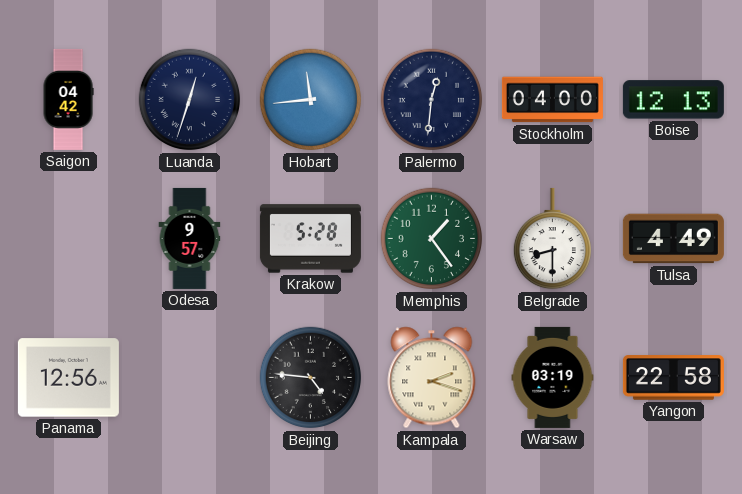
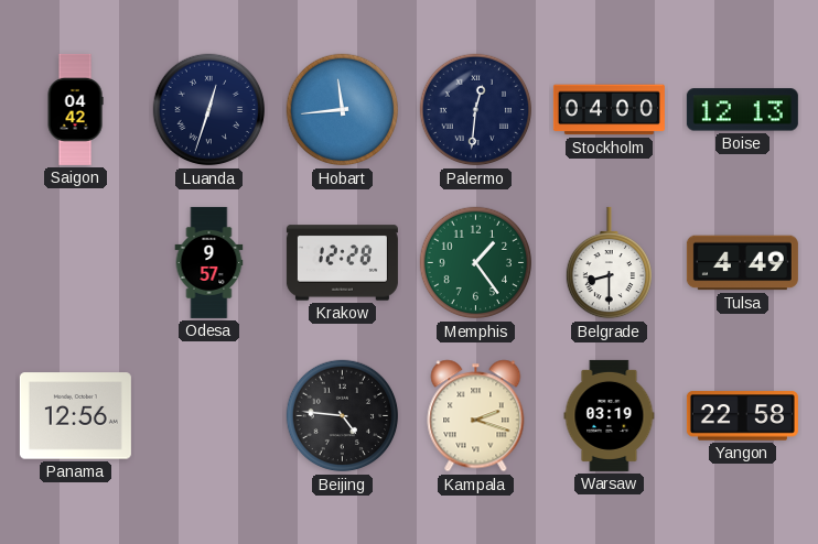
Krakow: 5:28 -> 12:28
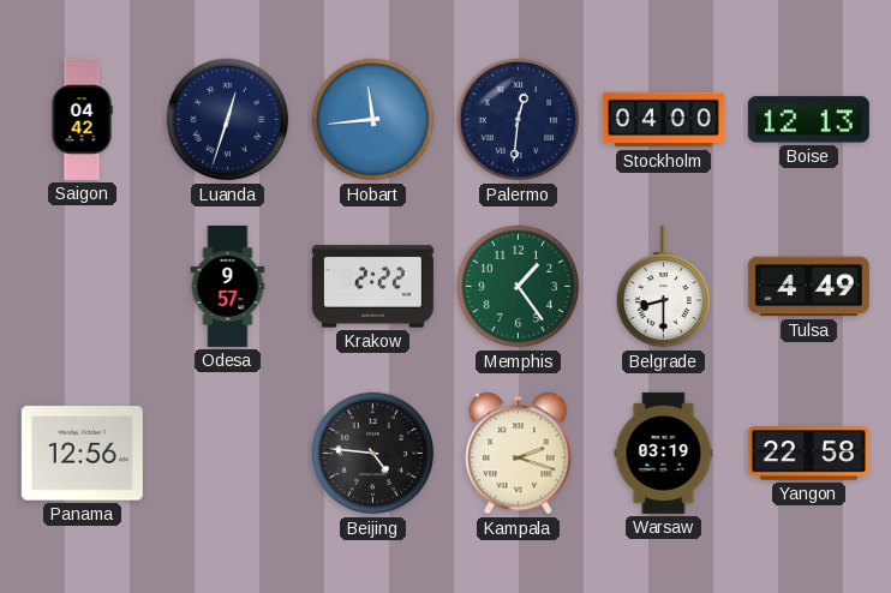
Krakow: 12:28 -> 2:22
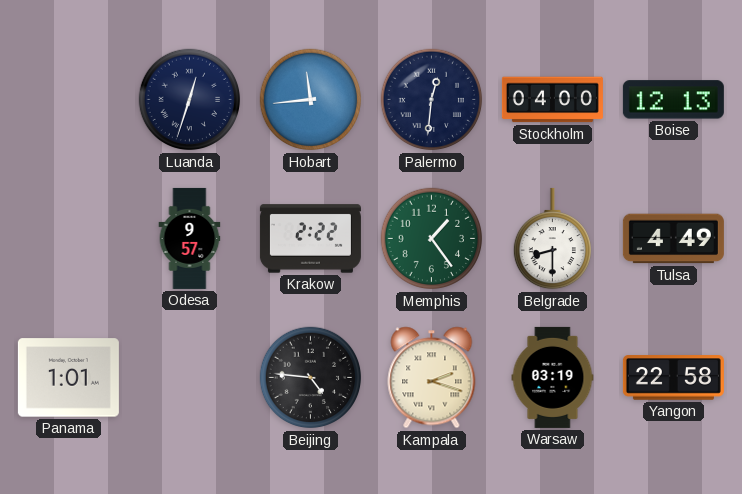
Saigon: 04:42 -> none
Panama: 12:56 -> 1:01
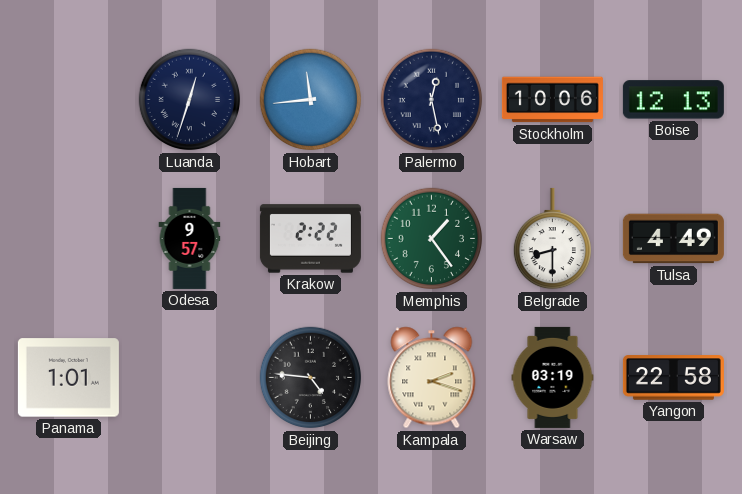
Palermo: 12:31 -> 12:28
Stockholm: 04:00 -> 10:06
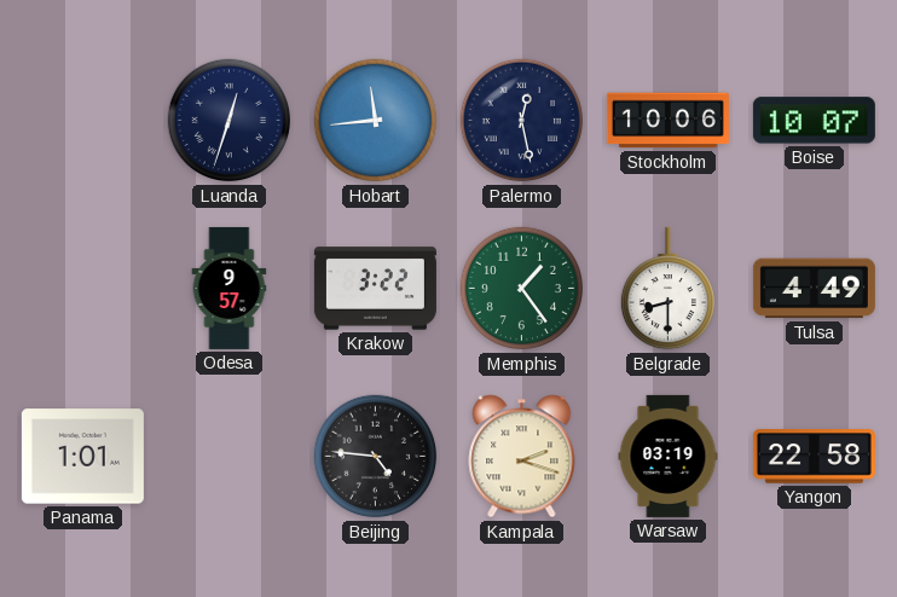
Boise: 12:13 -> 10:07
Krakow: 2:22 -> 3:22
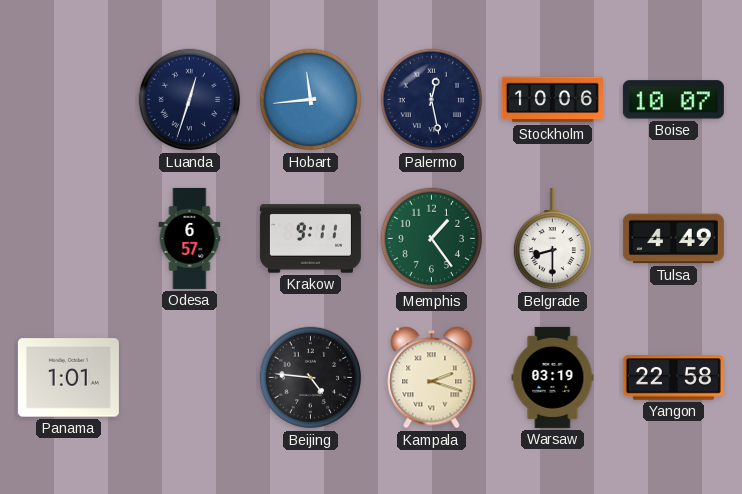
Odesa: 9:57 -> 6:57
Krakow: 3:22 -> 9:11
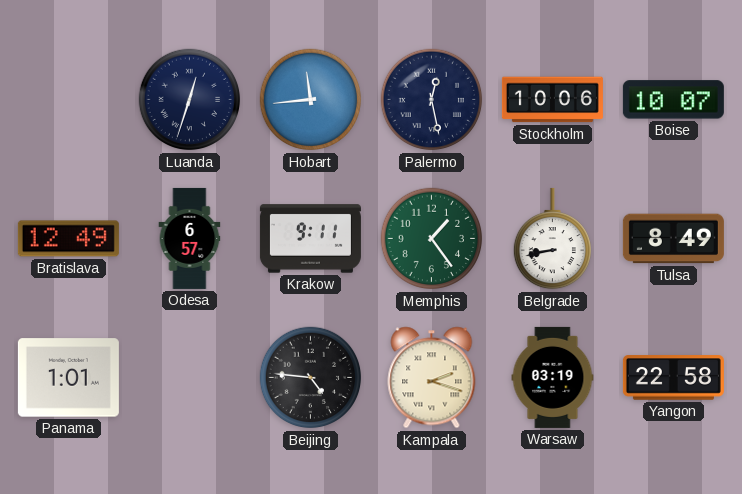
Bratislava: none -> 12:49
Belgrade: 8:30 -> 8:43
Tulsa: 4:49 -> 8:49
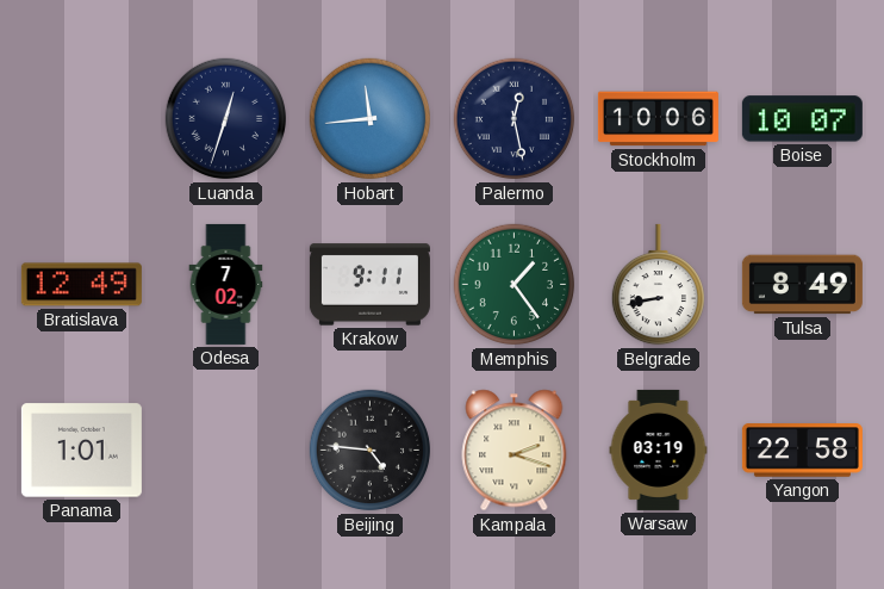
Odesa: 6:57 -> 7:02
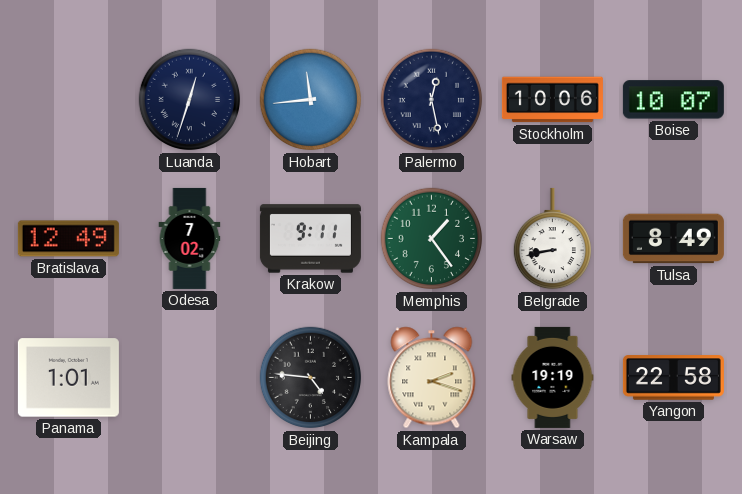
Warsaw: 03:19 -> 19:19
